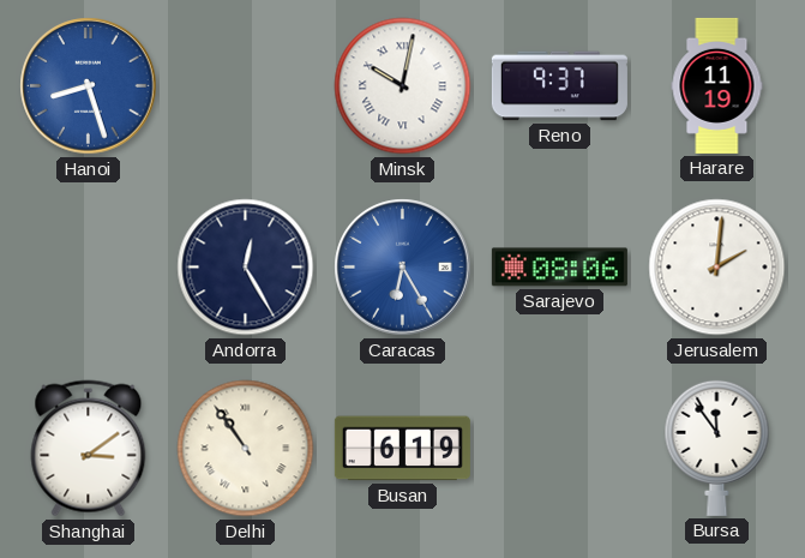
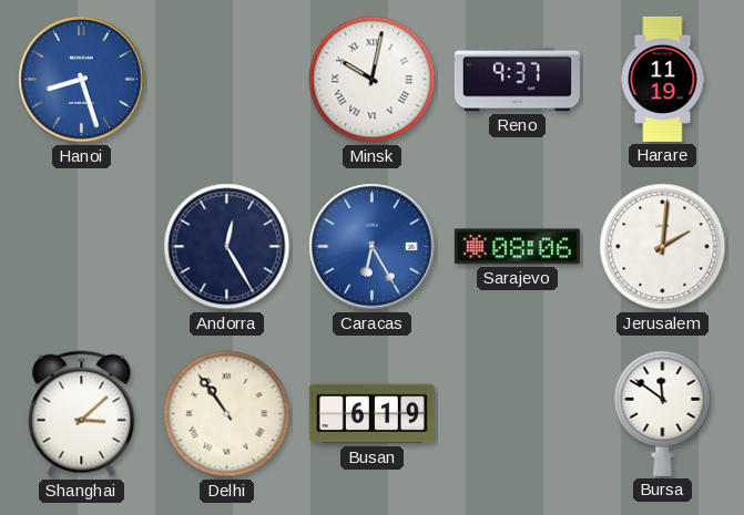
Shanghai: 3:09 -> 3:08
Bursa: 11:54 -> 11:51
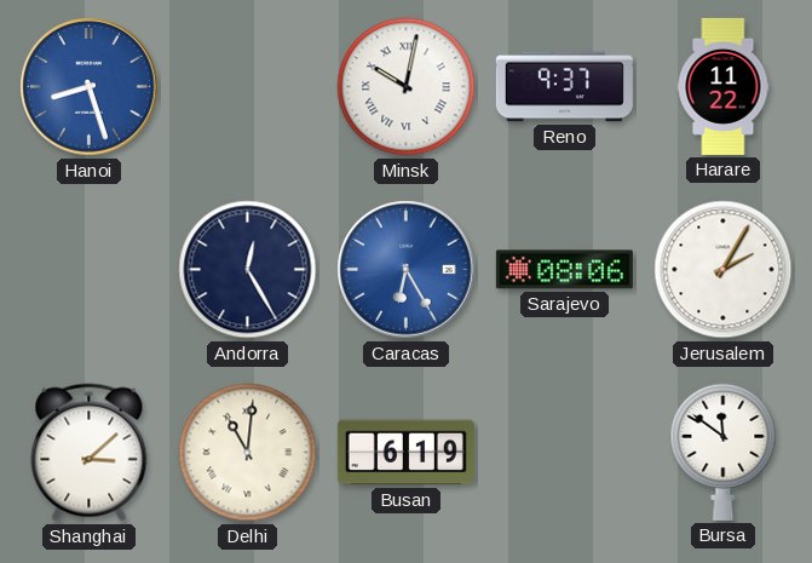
Harare: 11:19 -> 11:22
Jerusalem: 2:01 -> 2:05
Delhi: 10:54 -> 11:01
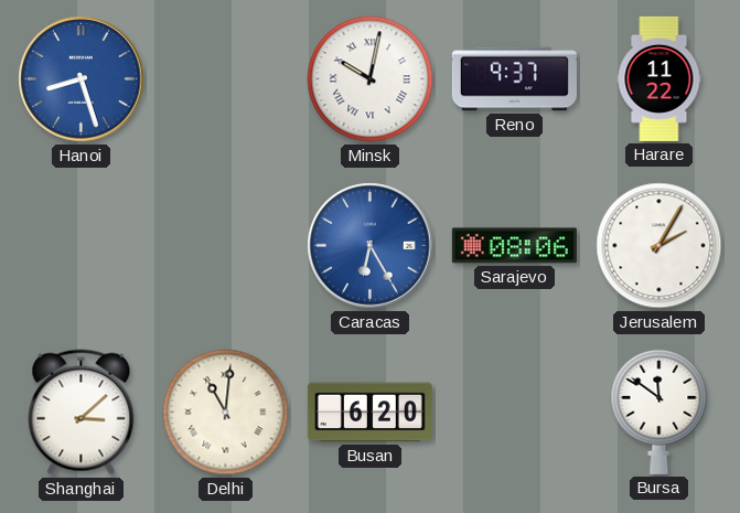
Andorra: 12:25 -> none
Busan: 6:19 -> 6:20
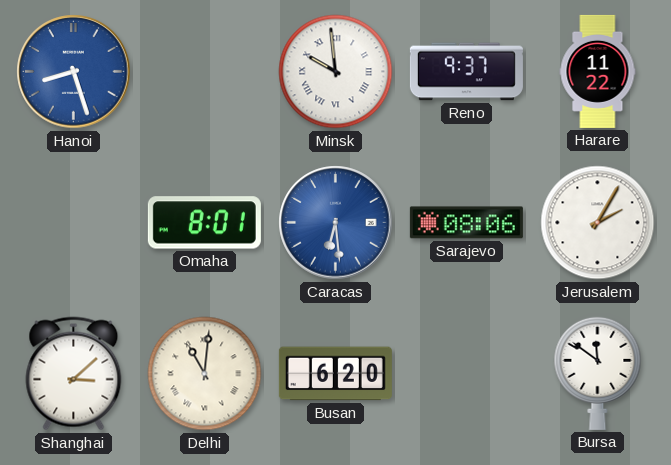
Minsk: 10:02 -> 9:59
Omaha: none -> 8:01
Caracas: 6:25 -> 6:29
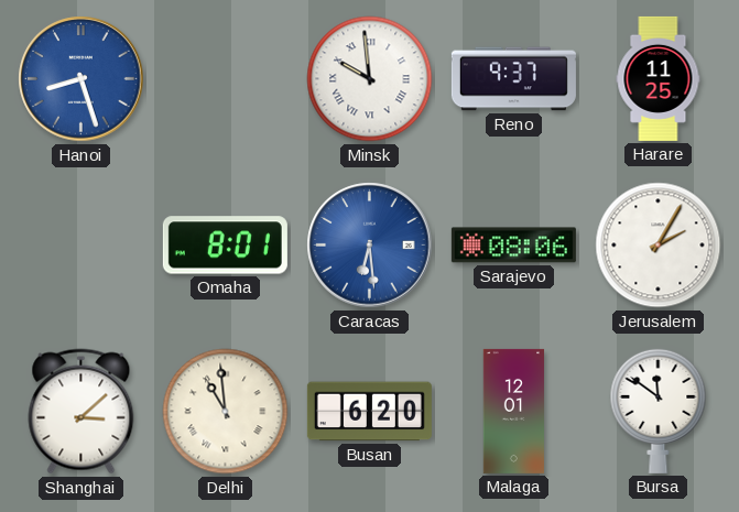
Harare: 11:22 -> 11:25
Delhi: 11:01 -> 10:59
Malaga: none -> 12:01
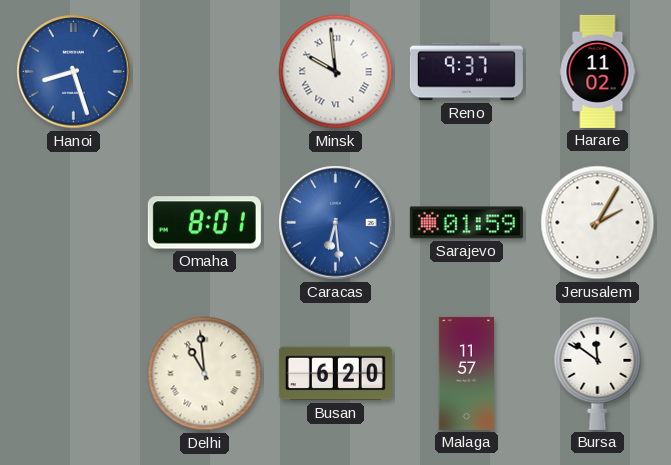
Harare: 11:25 -> 11:02
Sarajevo: 08:06 -> 01:59
Shanghai: 3:08 -> none
Malaga: 12:01 -> 11:57
